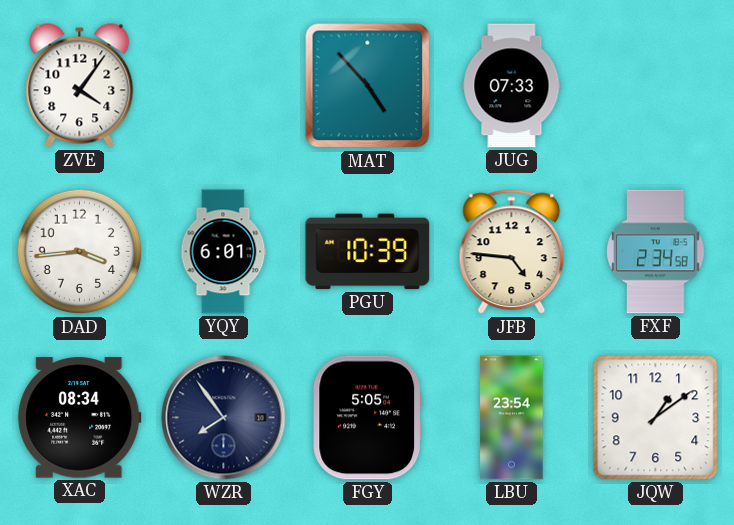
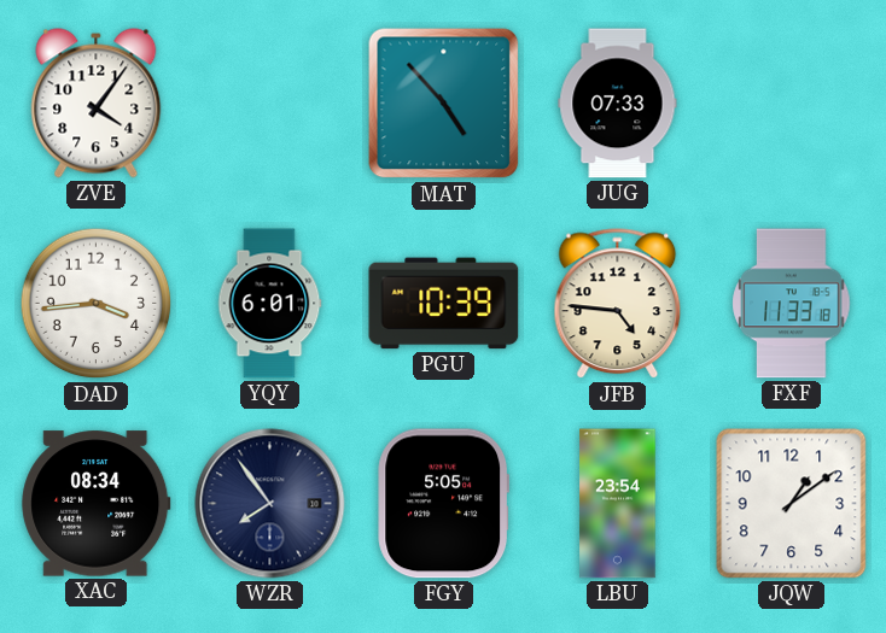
FXF: 2:34 -> 11:33
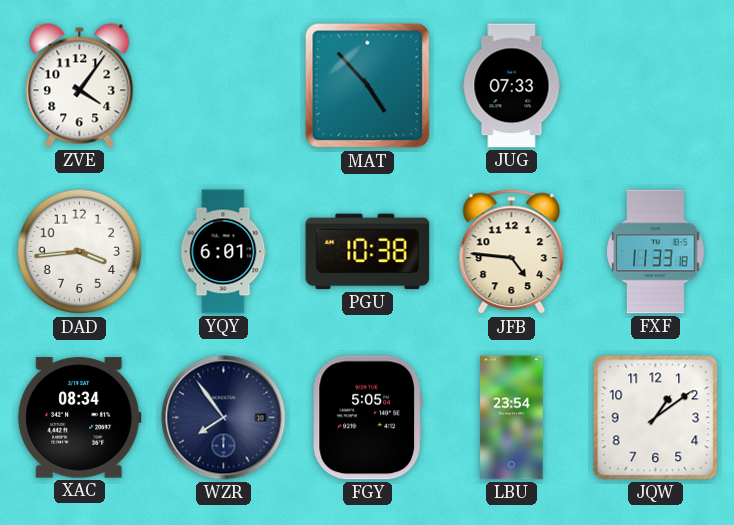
PGU: 10:39 -> 10:38
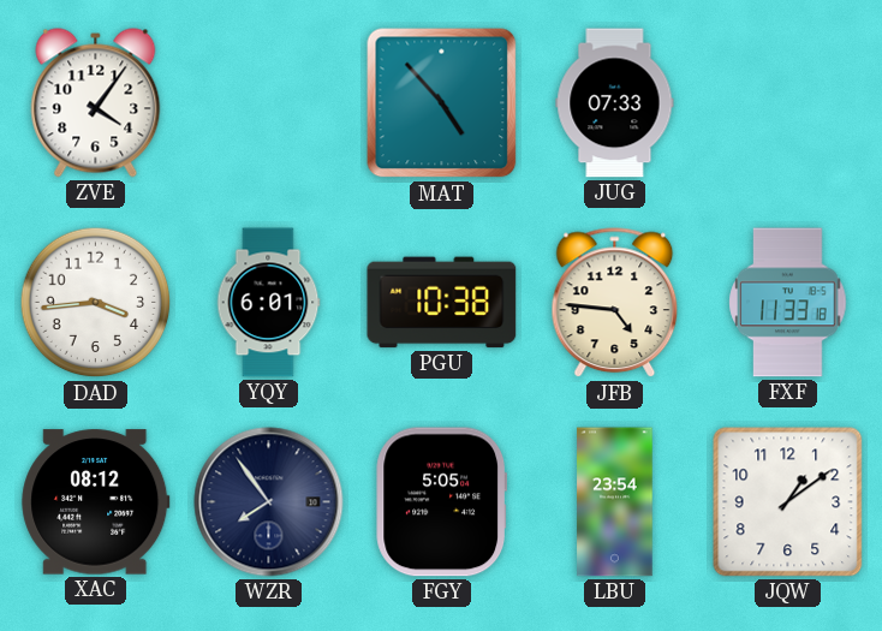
XAC: 08:34 -> 08:12
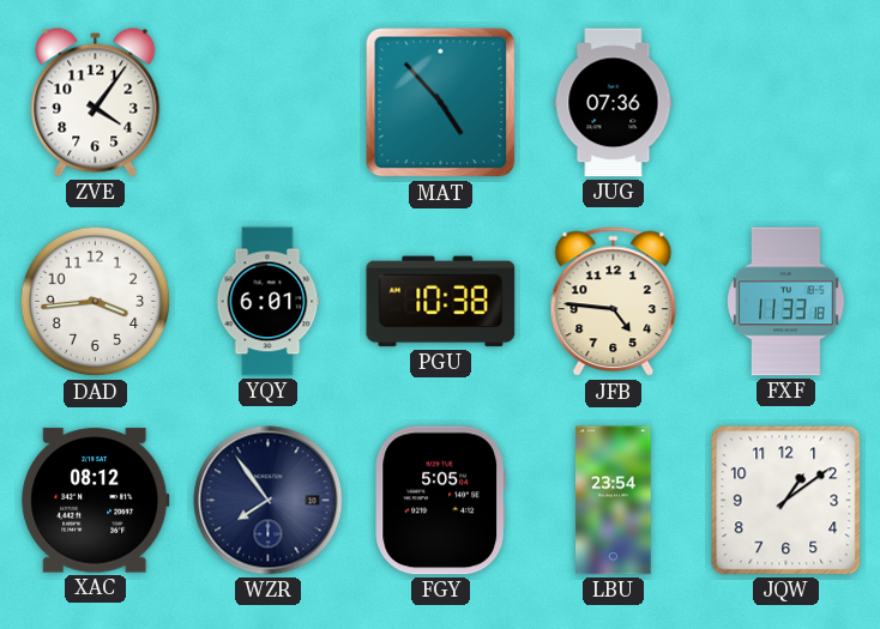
JUG: 07:33 -> 07:36
